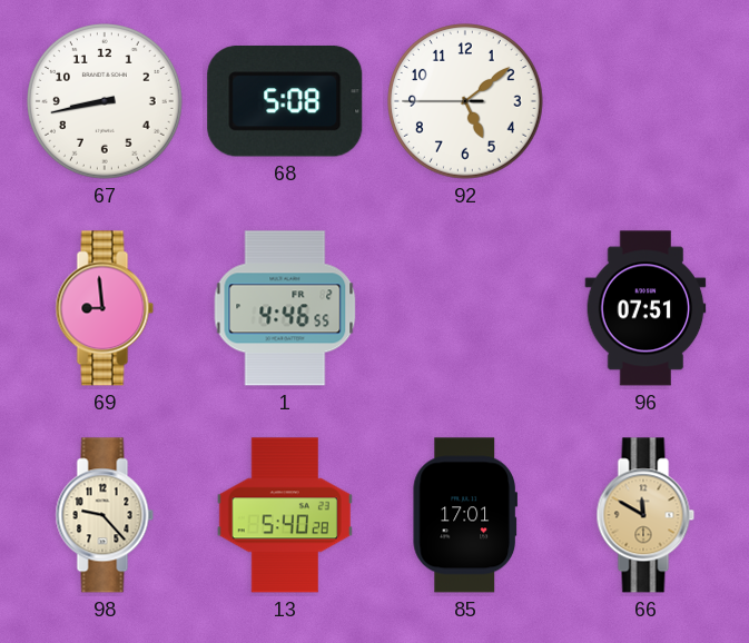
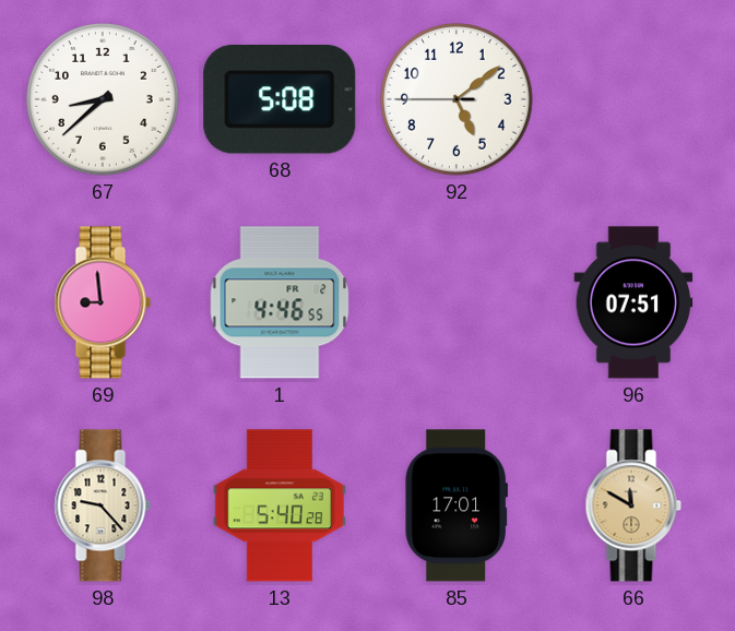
67: 8:43 -> 8:38
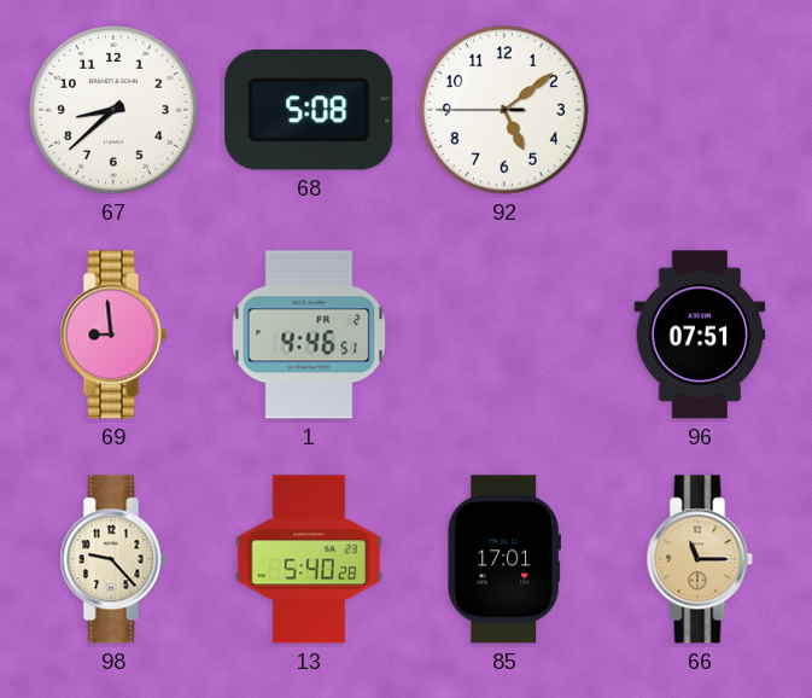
1: 4:46:55 -> 4:46:51
66: 11:50 -> 11:15
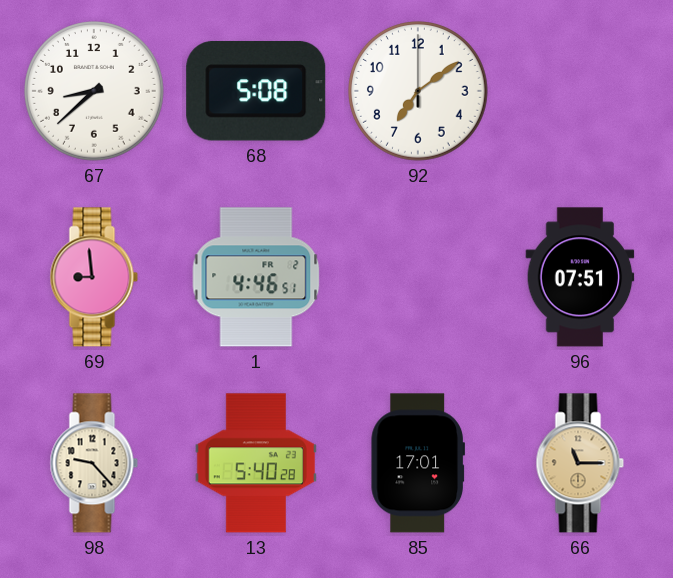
92: 5:08 -> 7:09
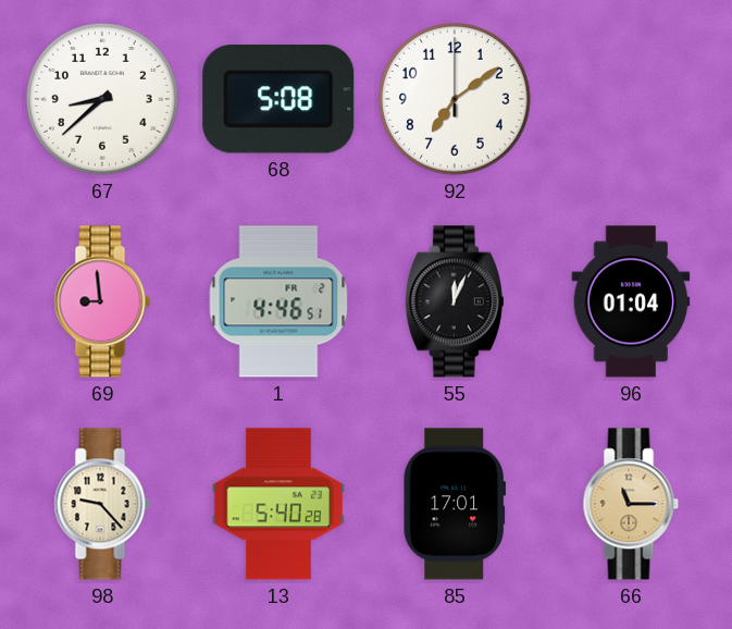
55: none -> 12:04
96: 07:51 -> 01:04
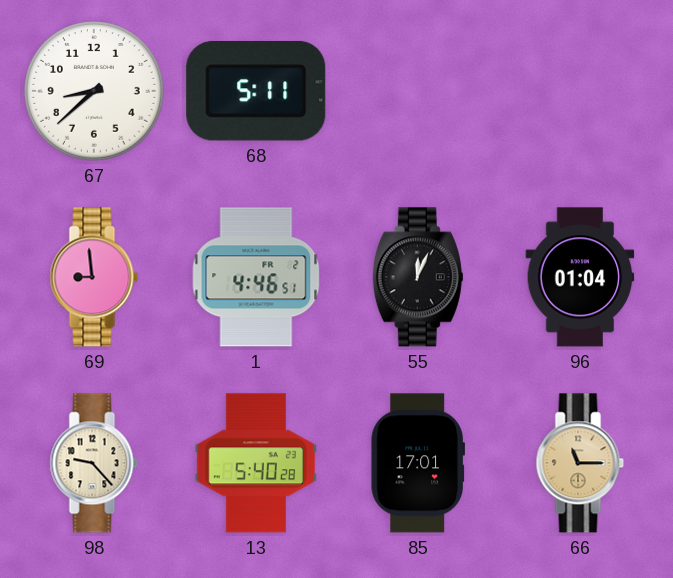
68: 5:08 -> 5:11
92: 7:09 -> none
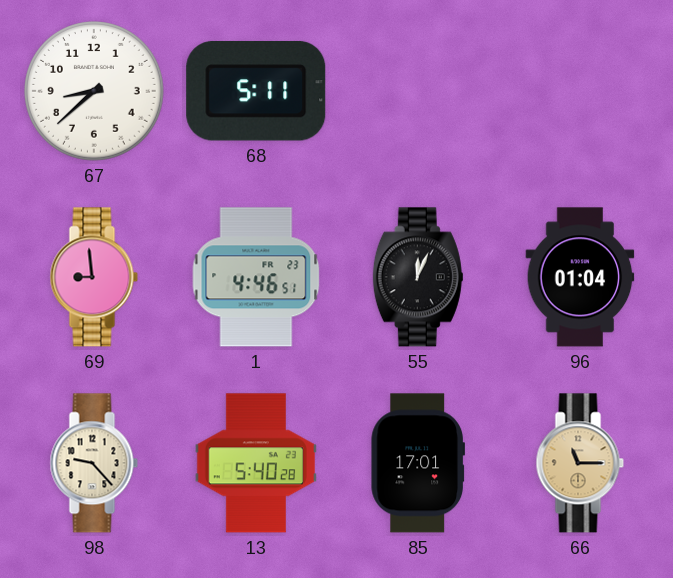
1 date: FR 2 -> FR 23
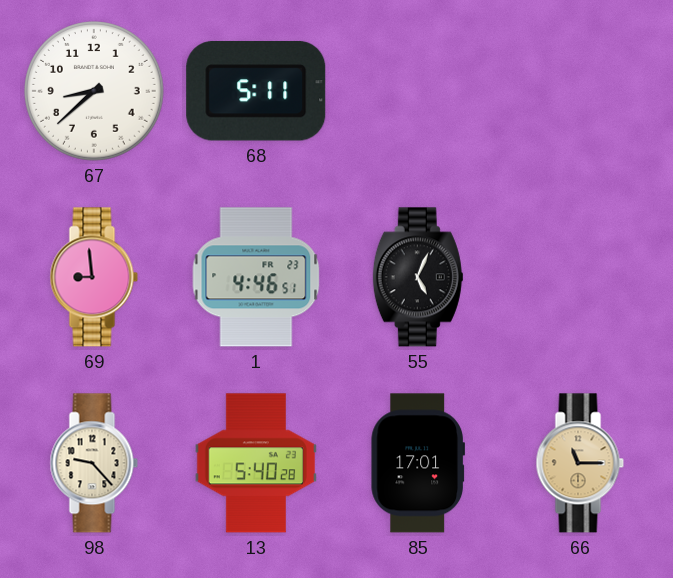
55: 12:04 -> 5:04
96: 01:04 -> none
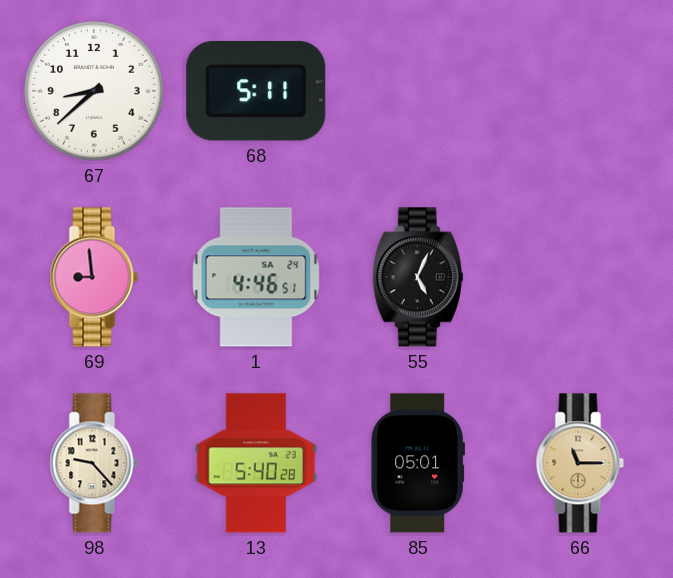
1 date: FR 23 -> SA 24
85: 17:01 -> 05:01
